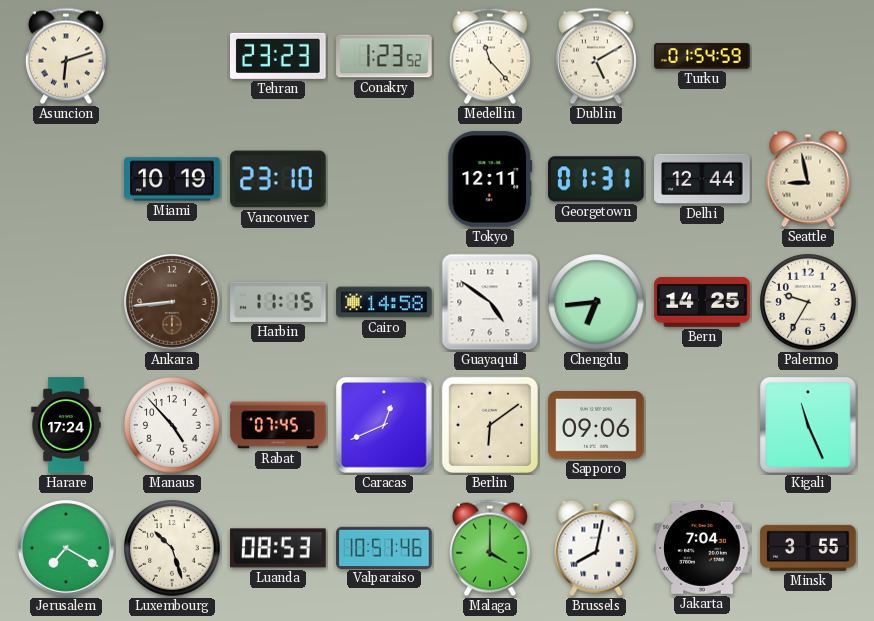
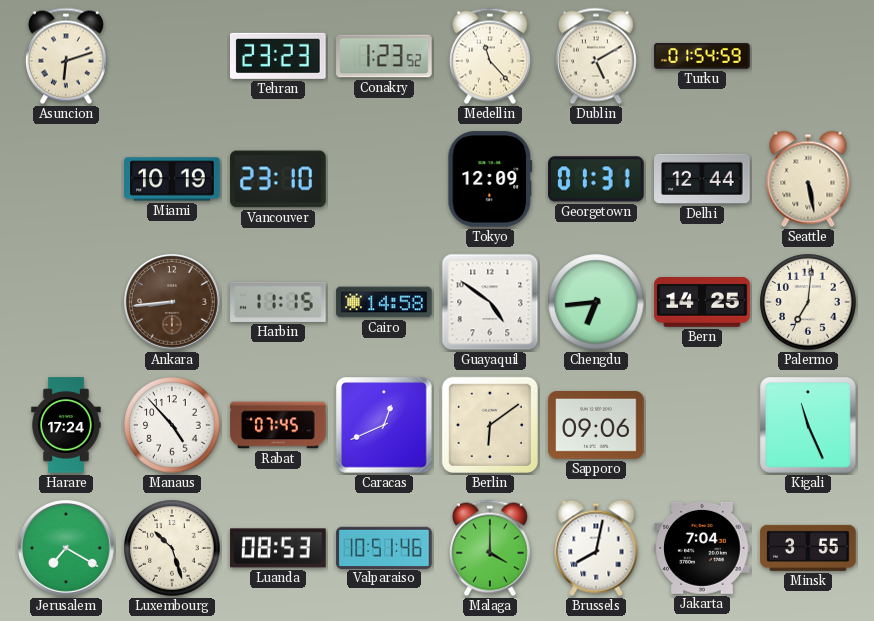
Tokyo: 12:11 -> 12:09
Seattle: 8:58 -> 5:28
Palermo: 9:35 -> 7:01
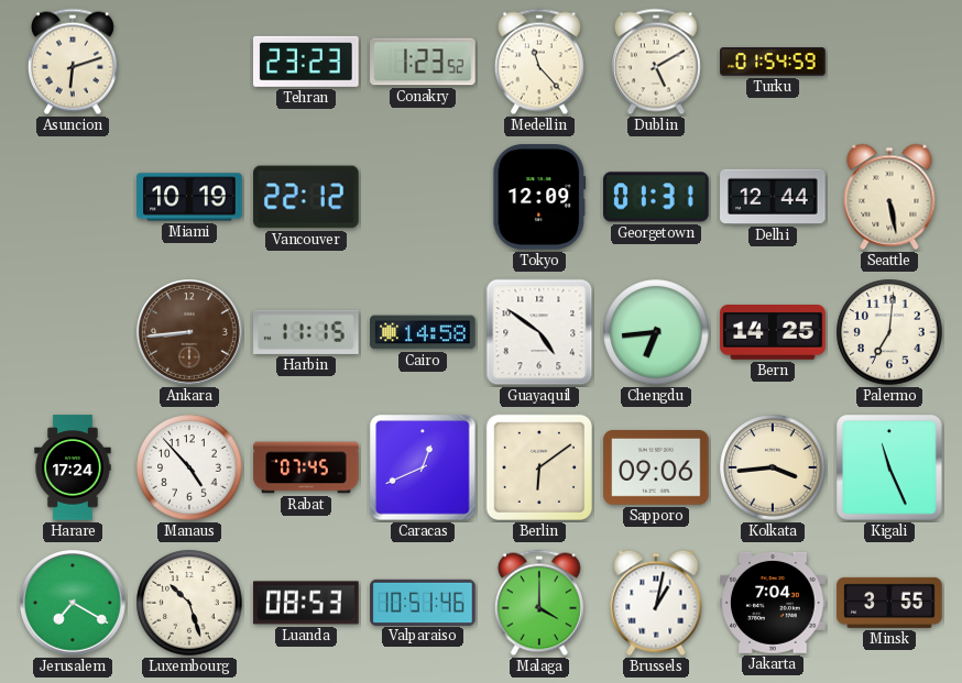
Vancouver: 23:10 -> 22:12
Kolkata: none -> 3:44
Brussels: 8:02 -> 1:02
